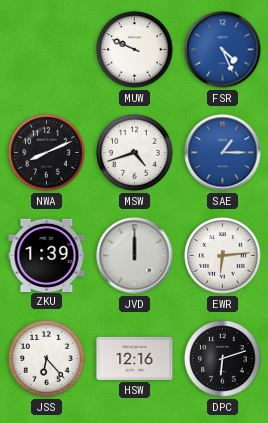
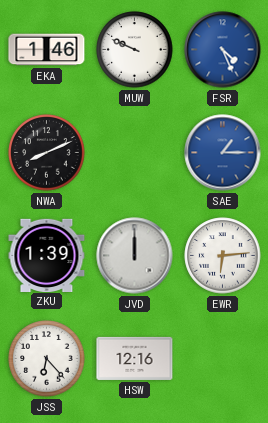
EKA: none -> 1:46
MSW: 4:42 -> none
DPC: 6:12 -> none
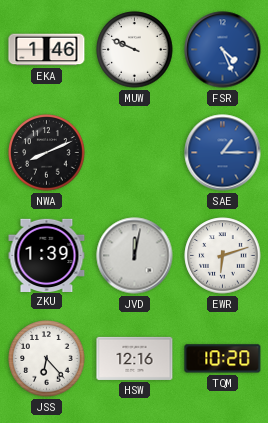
JVD: 12:00 -> 12:02
EWR: 6:14 -> 6:12
TQM: none -> 10:20
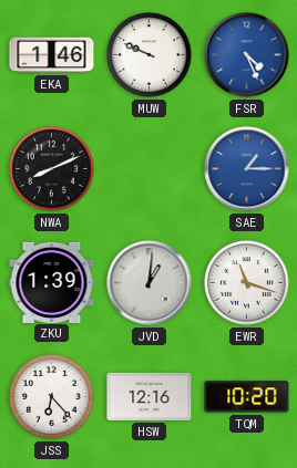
JVD: 12:02 -> 1:01
EWR: 6:12 -> 11:18
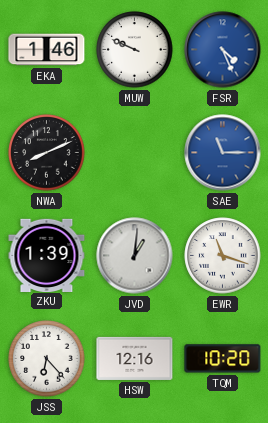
SAE: 1:15 -> 11:15
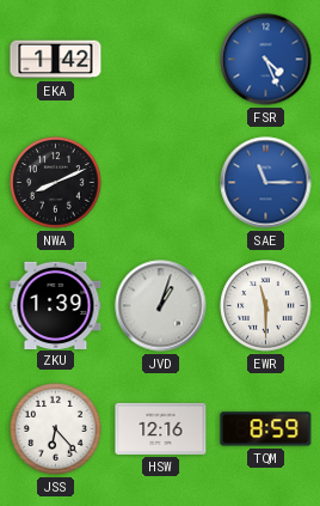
EKA: 1:46 -> 1:42
MUW: 9:49 -> none
JVD: 1:01 -> 1:03
EWR: 11:18 -> 11:30
TQM: 10:20 -> 8:59
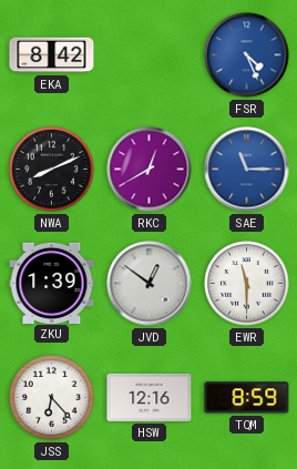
EKA: 1:42 -> 8:42
RKC: none -> 12:40
JVD: 1:03 -> 12:51
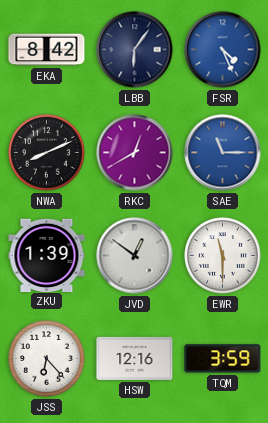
LBB: none -> 6:06
TQM: 8:59 -> 3:59
